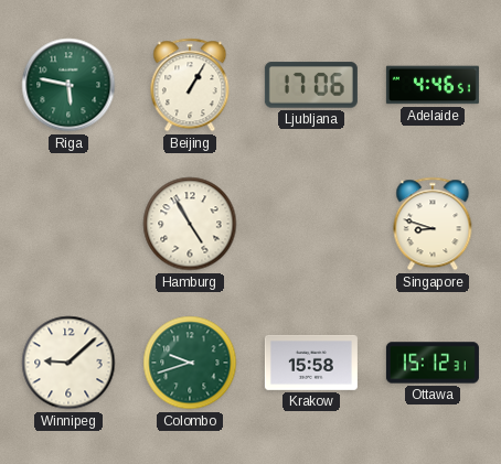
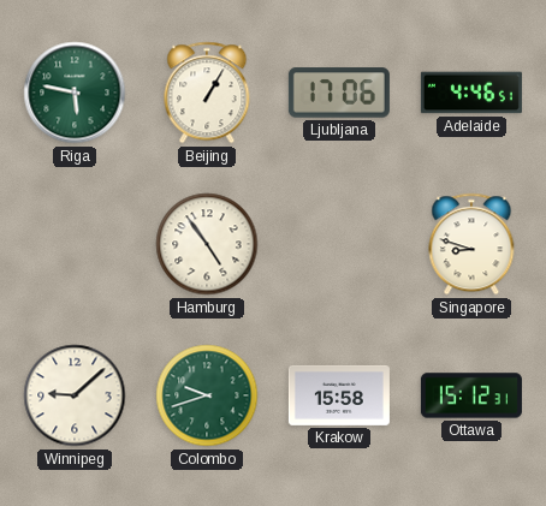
Hamburg: 4:55 -> 4:54
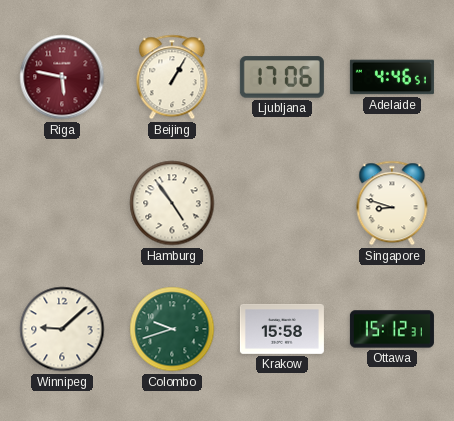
Riga dial: green -> burgundy
